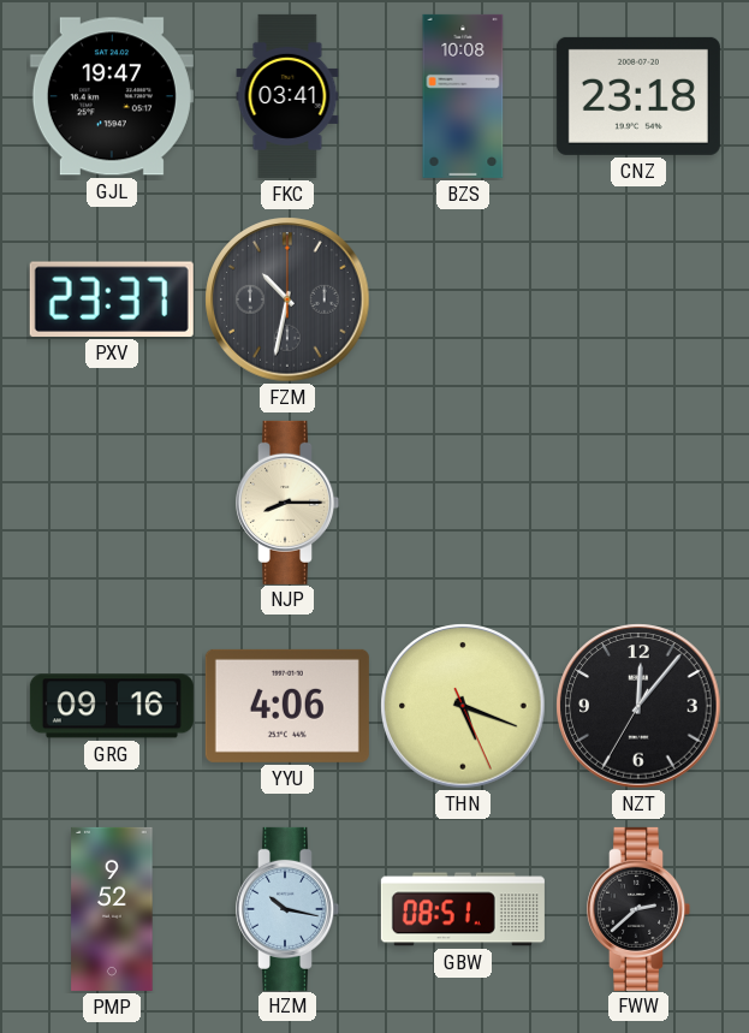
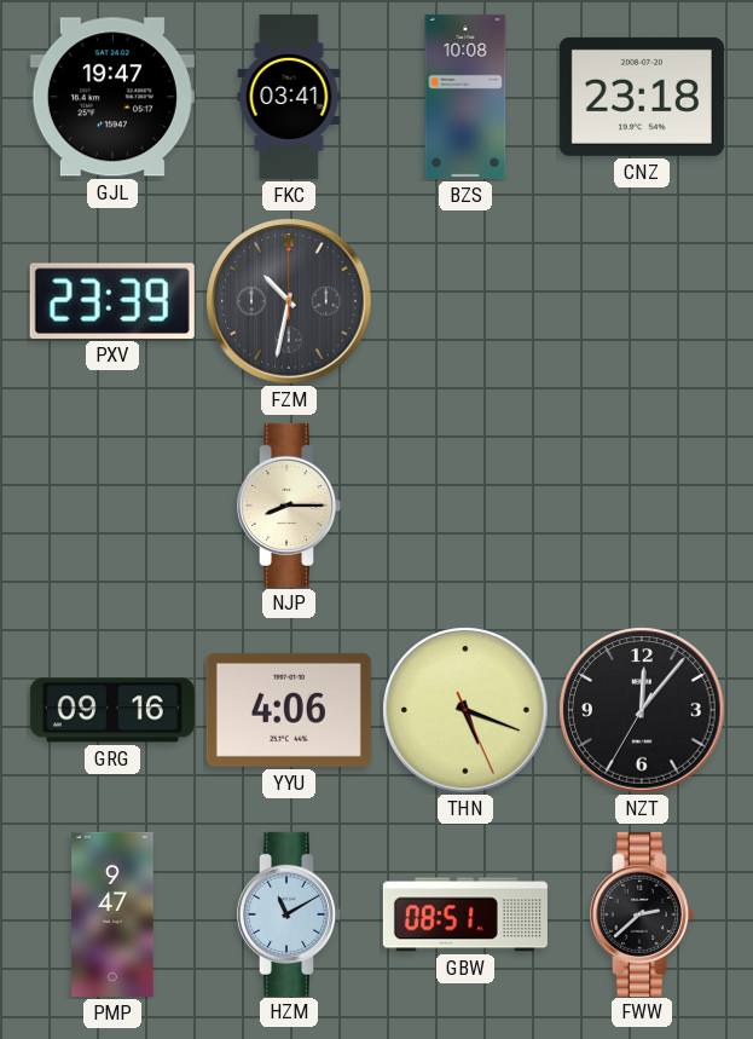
PXV: 23:37 -> 23:39
PMP: 9:52 -> 9:47
HZM: 10:17 -> 11:10
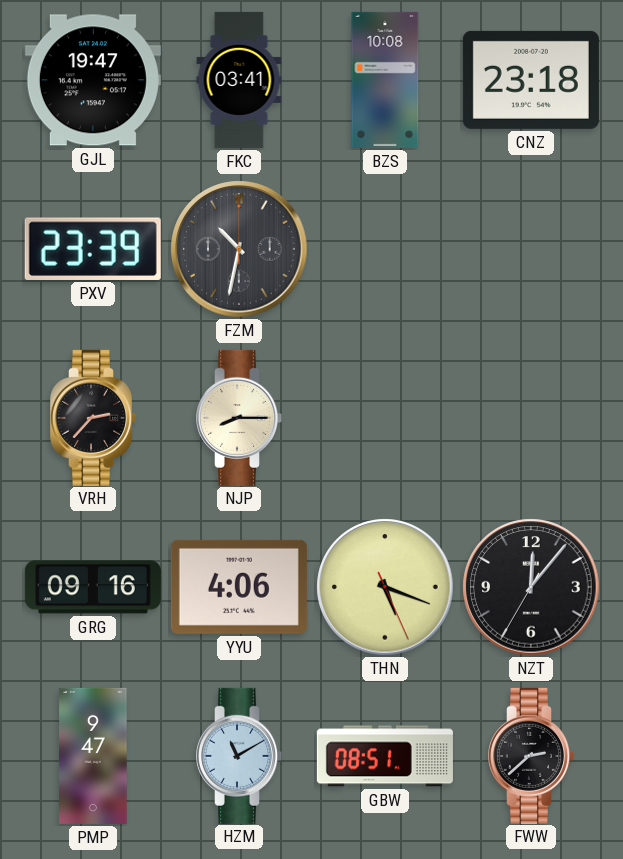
VRH: none -> 2:37
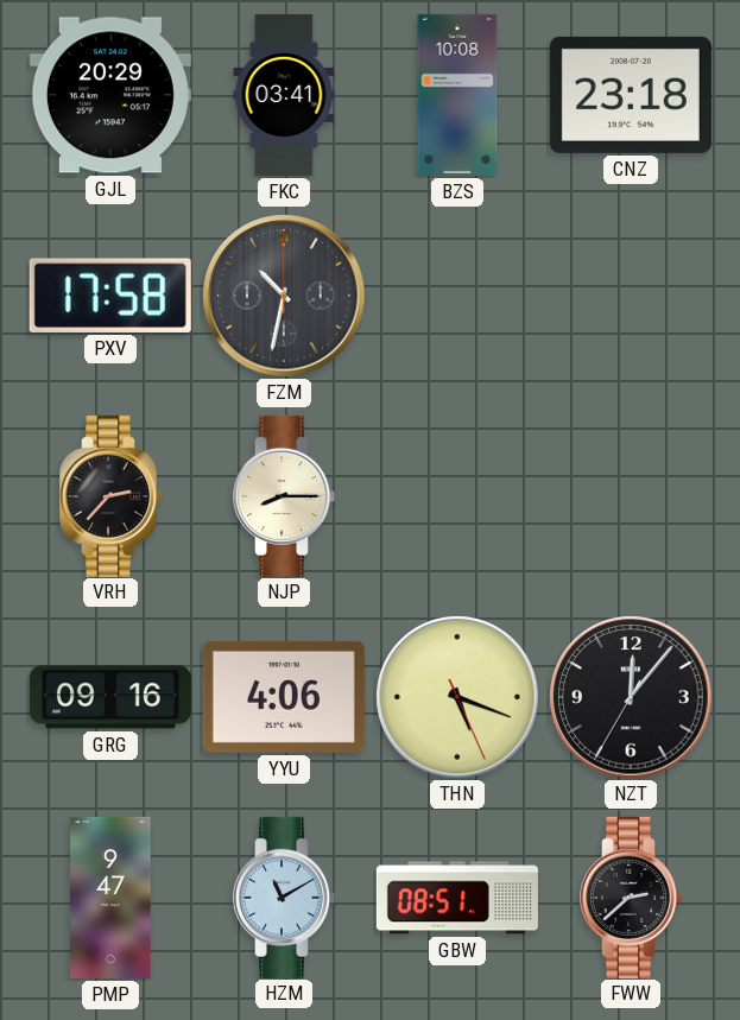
GJL: 19:47 -> 20:29
PXV: 23:39 -> 17:58
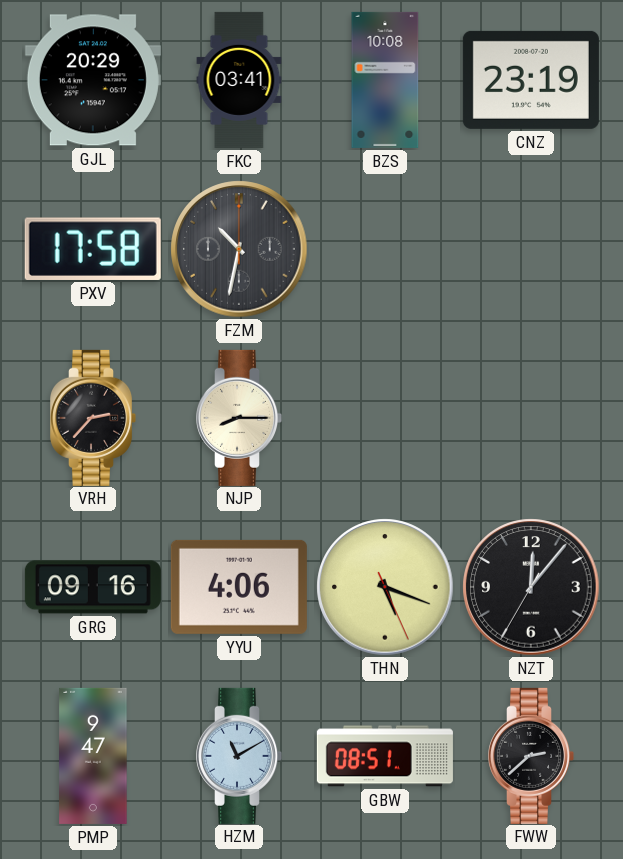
CNZ: 23:18 -> 23:19
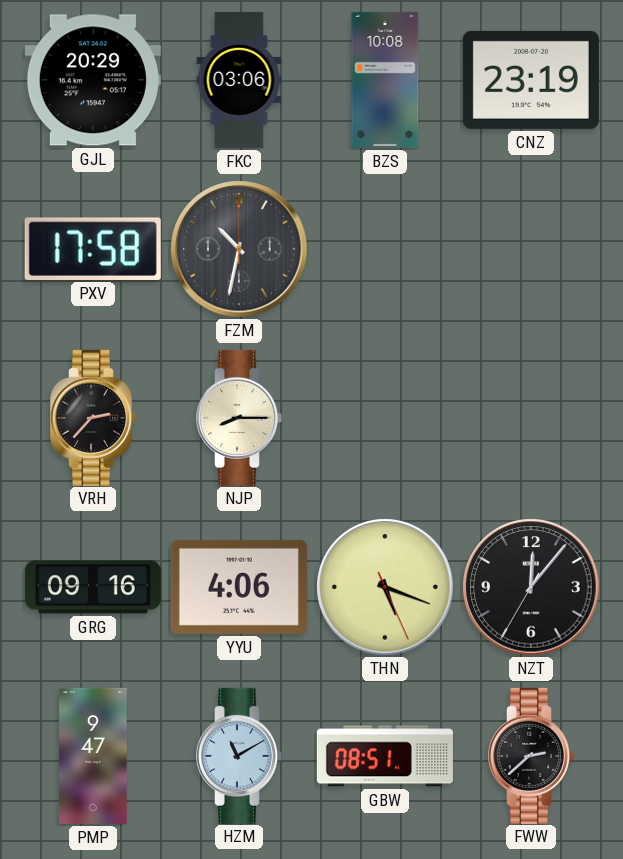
FKC: 03:41 -> 03:06
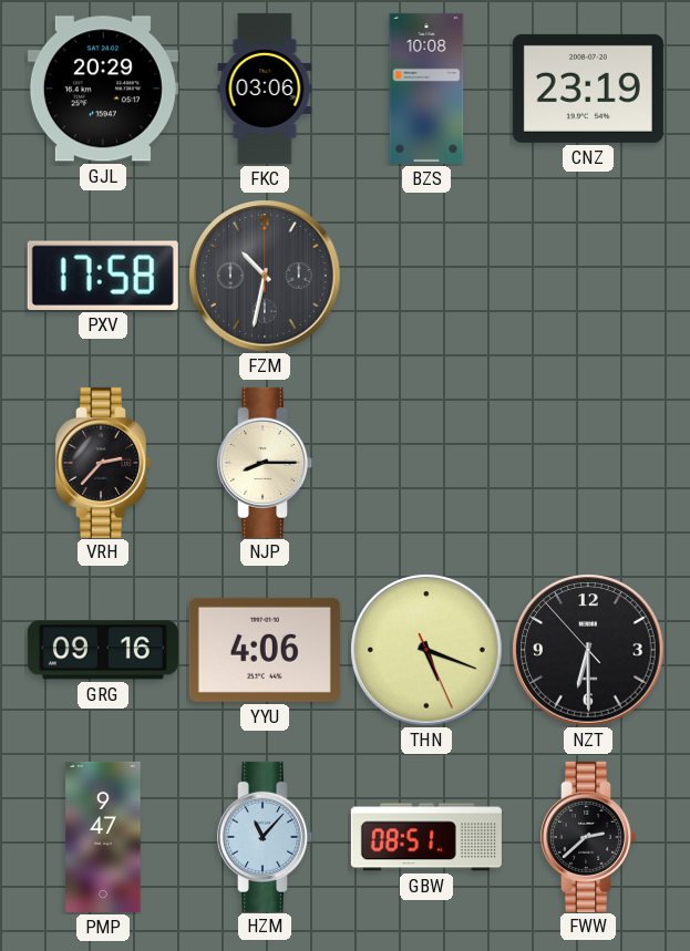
NZT: 12:06 -> 6:29
HZM: 11:10 -> 11:07
